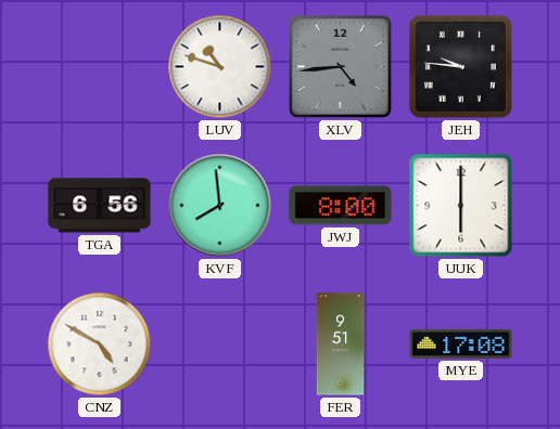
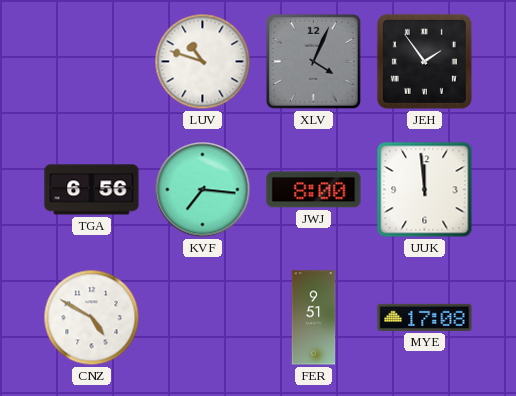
XLV: 4:44 -> 4:04
JEH: 9:46 -> 1:54
KVF: 7:59 -> 7:16
UUK: 6:00 -> 11:59
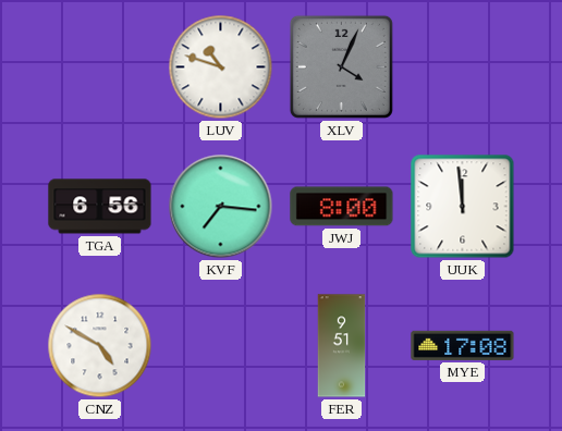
JEH: 1:54 -> none
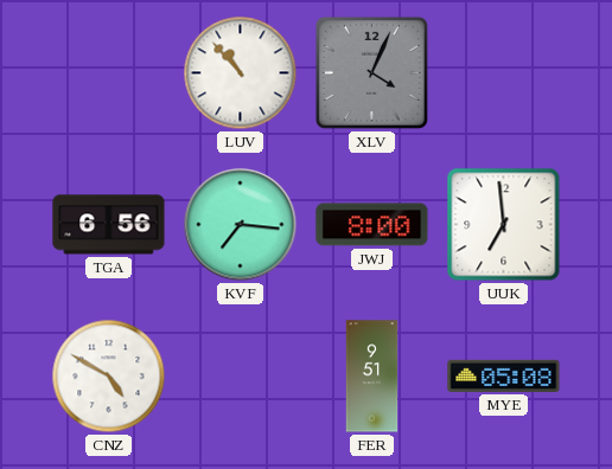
LUV: 10:48 -> 10:53
UUK: 11:59 -> 6:59
MYE: 17:08 -> 05:08
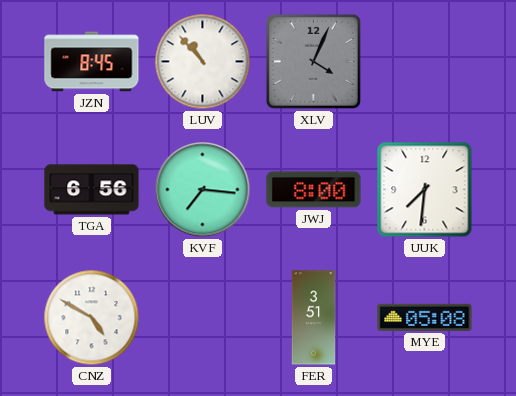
JZN: none -> 8:45
UUK: 6:59 -> 7:31
FER: 9:51 -> 3:51
